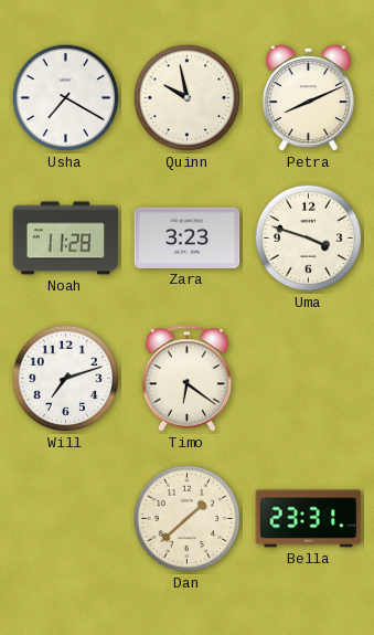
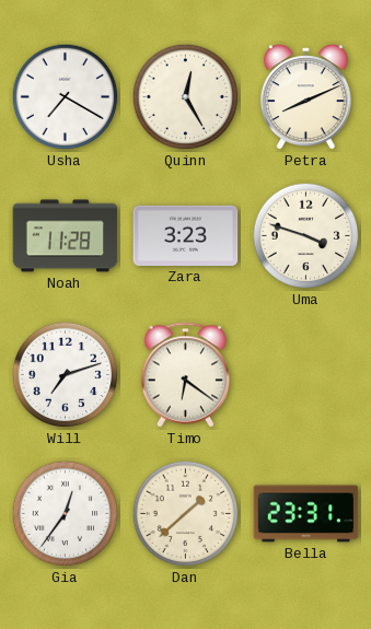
Quinn: 9:58 -> 12:25
Gia: none -> 12:36
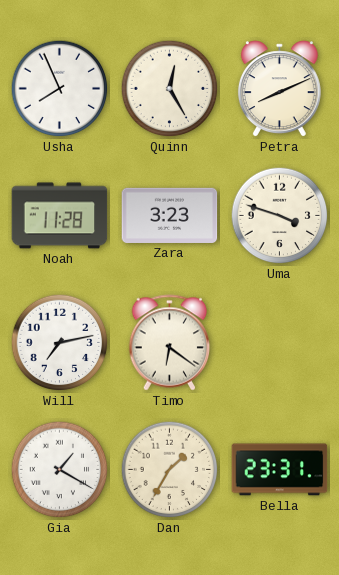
Usha: 7:20 -> 7:56
Will: 7:12 -> 7:13
Gia: 12:36 -> 1:20
Dan: 1:38 -> 1:35
